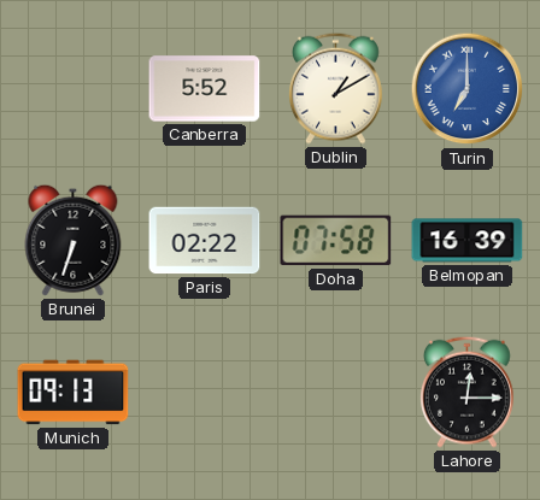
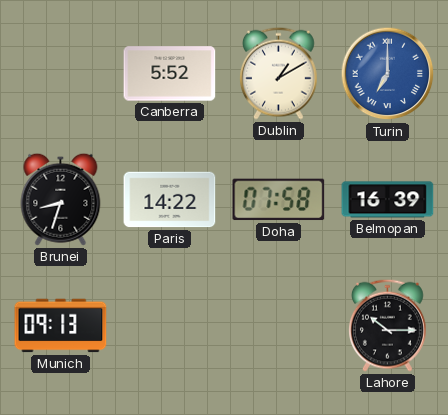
Brunei: 6:33 -> 8:33
Paris: 02:22 -> 14:22
Lahore: 12:15 -> 10:15
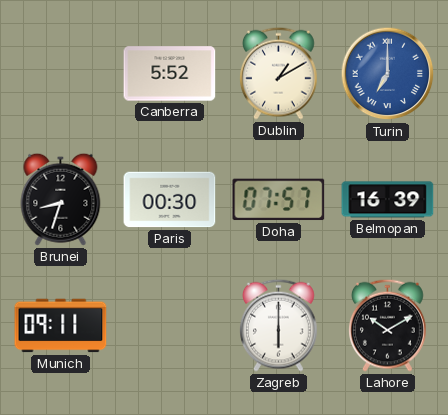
Paris: 14:22 -> 00:30
Doha: 07:58 -> 07:57
Munich: 09:13 -> 09:11
Zagreb: none -> 6:00
Lahore: 10:15 -> 10:10
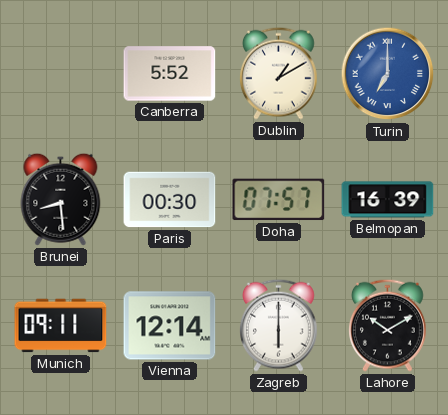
Brunei: 8:33 -> 8:29
Vienna: none -> 12:14
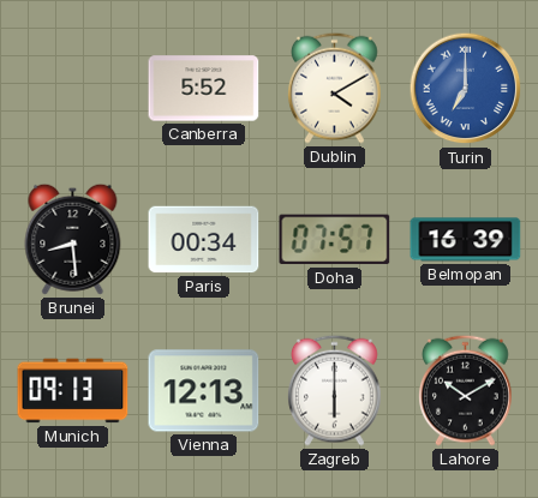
Dublin: 1:10 -> 4:10
Paris: 00:30 -> 00:34
Munich: 09:11 -> 09:13
Vienna: 12:14 -> 12:13
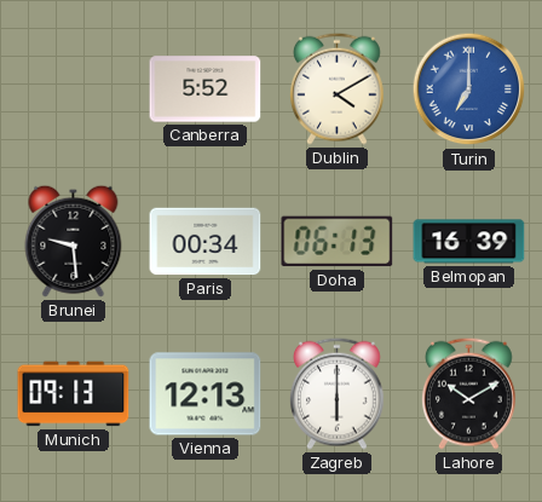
Brunei: 8:29 -> 9:29
Doha: 07:57 -> 06:13
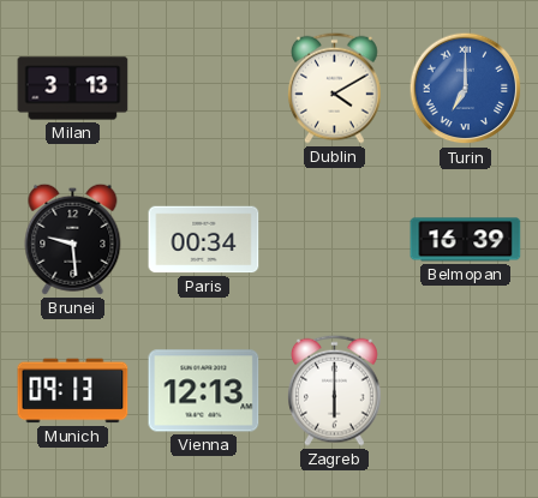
Milan: none -> 3:13
Canberra: 5:52 -> none
Doha: 06:13 -> none
Lahore: 10:10 -> none
